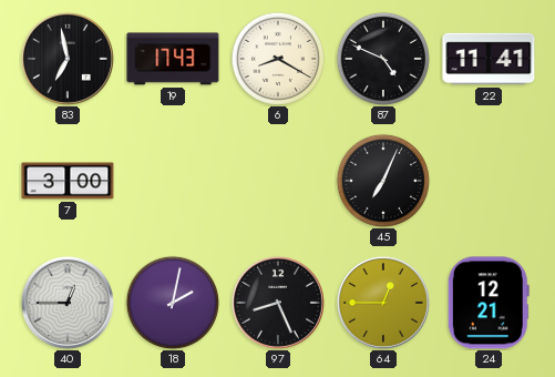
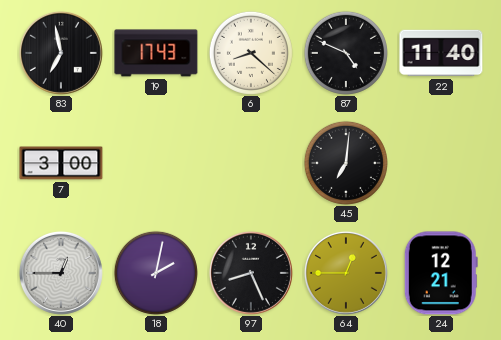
6: 8:20 -> 8:22
22: 11:41 -> 11:40
45: 7:04 -> 7:01
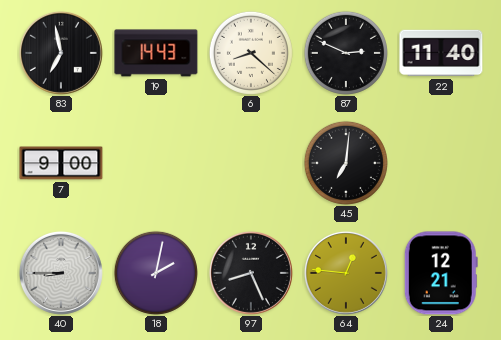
19: 17:43 -> 14:43
87: 4:49 -> 2:49
7: 3:00 -> 9:00
40: 12:45 -> 8:45
64: 12:45 -> 12:46
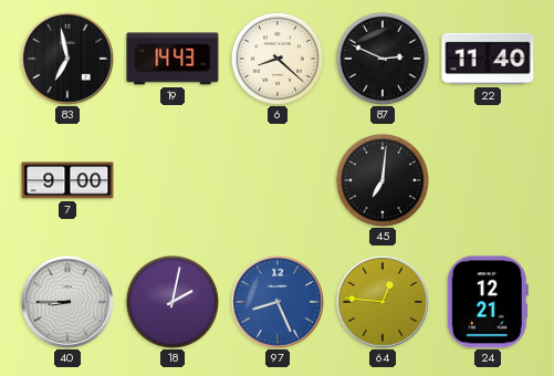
97 dial: black -> blue
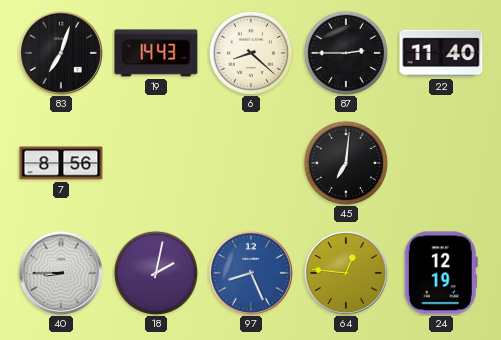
83: 6:58 -> 7:03
87: 2:49 -> 2:45
7: 9:00 -> 8:56
24: 12:21 -> 12:19
